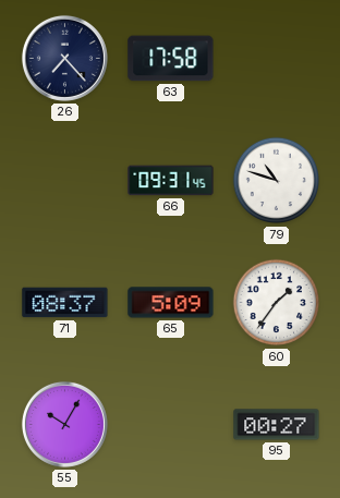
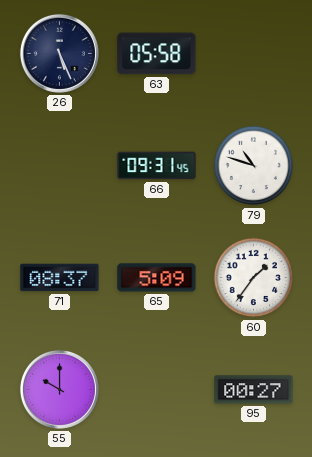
26: 7:23 -> 5:26
63: 17:58 -> 05:58
55: 10:05 -> 10:00
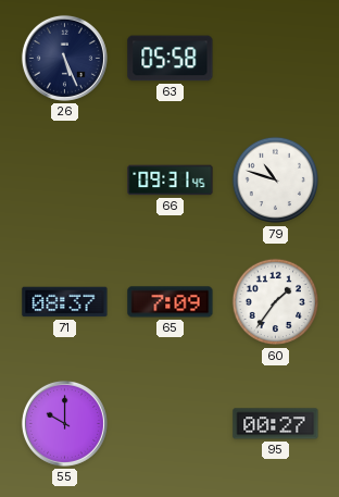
65: 5:09 -> 7:09
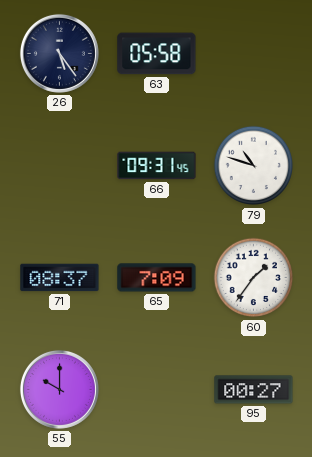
26: 5:26 -> 5:24
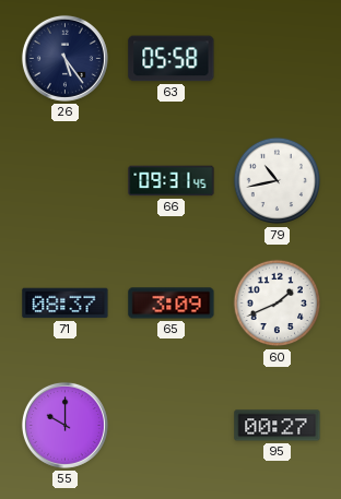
79: 10:48 -> 10:43
65: 7:09 -> 3:09
60: 1:36 -> 1:41
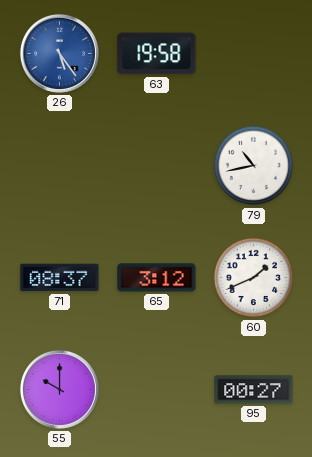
26 dial: navy -> blue
63: 05:58 -> 19:58
66: 09:31 -> none
65: 3:09 -> 3:12
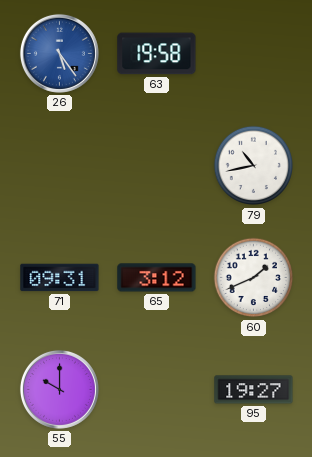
71: 08:37 -> 09:31
95: 00:27 -> 19:27
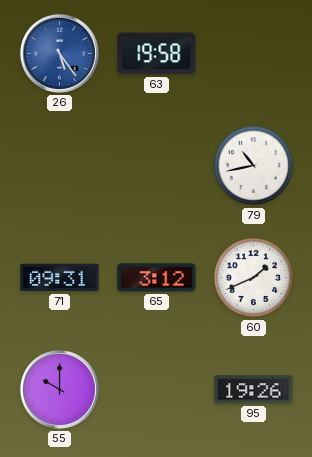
95: 19:27 -> 19:26
